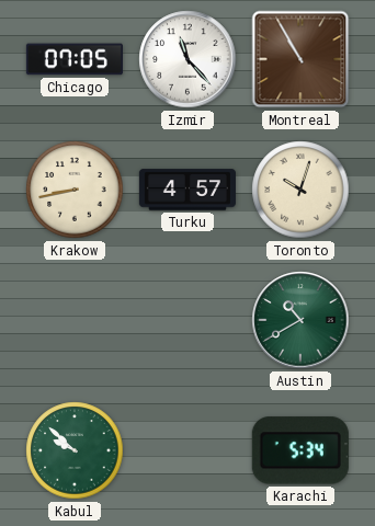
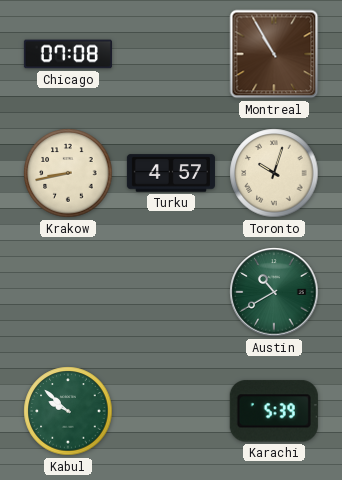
Chicago: 07:05 -> 07:08
Izmir: 11:23 -> none
Karachi: 5:34 -> 5:39
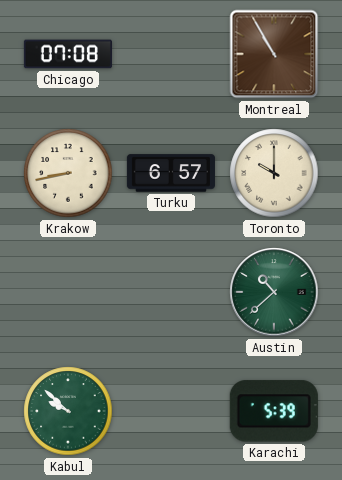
Turku: 4:57 -> 6:57
Toronto: 10:03 -> 10:00
Austin: 10:40 -> 10:38
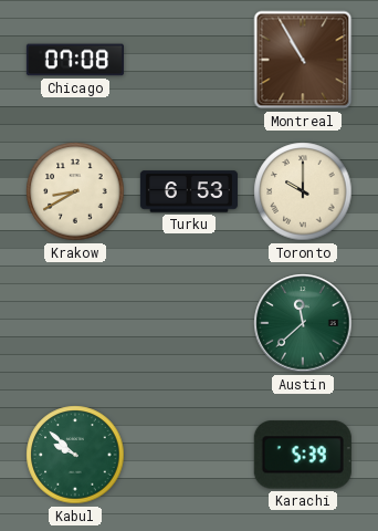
Krakow: 8:43 -> 8:40
Turku: 6:57 -> 6:53
Austin: 10:38 -> 11:38
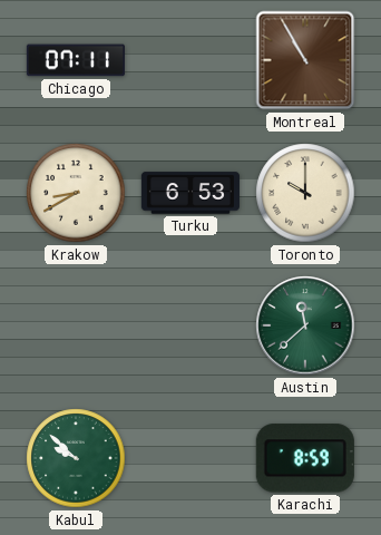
Chicago: 07:08 -> 07:11
Karachi: 5:39 -> 8:59
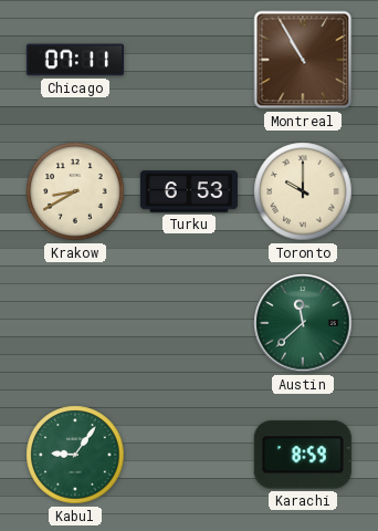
Kabul: 9:52 -> 9:06
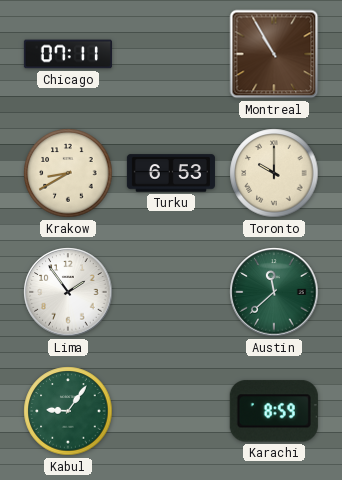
Lima: none -> 1:54
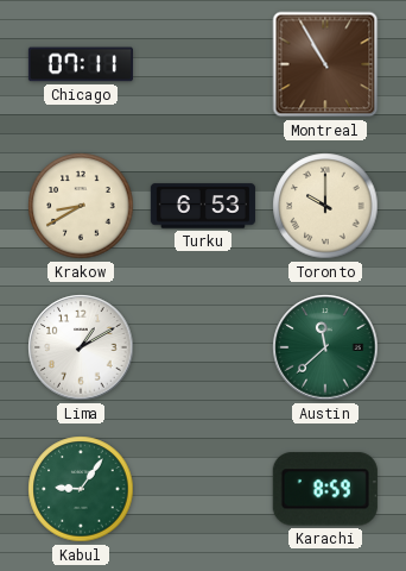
Lima: 1:54 -> 1:10
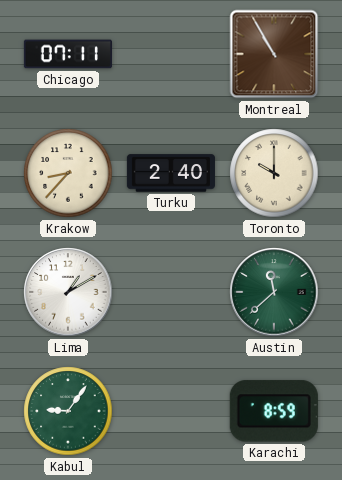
Krakow: 8:40 -> 8:37
Turku: 6:53 -> 2:40
